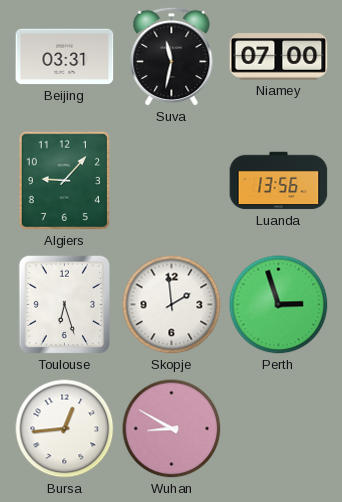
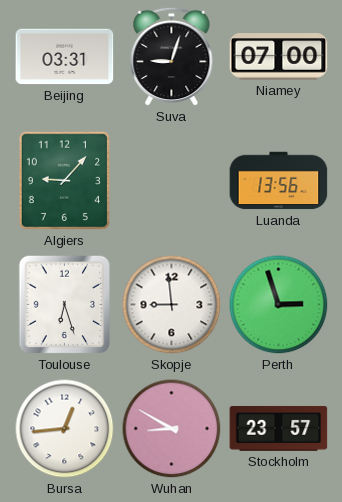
Suva: 11:32 -> 9:03
Skopje: 1:59 -> 8:59
Stockholm: none -> 23:57
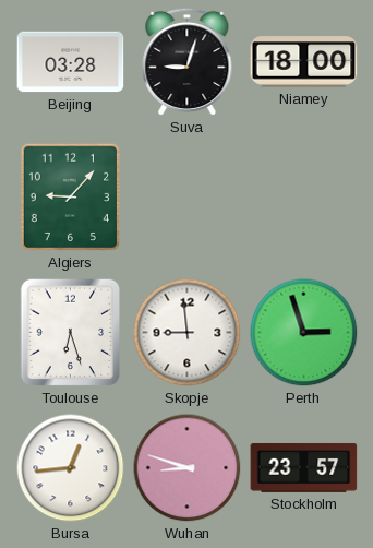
Beijing: 03:31 -> 03:28
Niamey: 07:00 -> 18:00
Luanda: 13:56 -> none
Wuhan: 8:50 -> 8:48
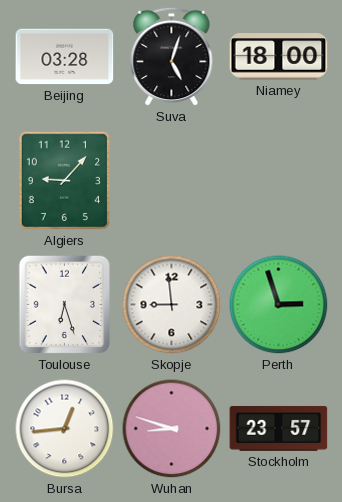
Suva: 9:03 -> 5:03
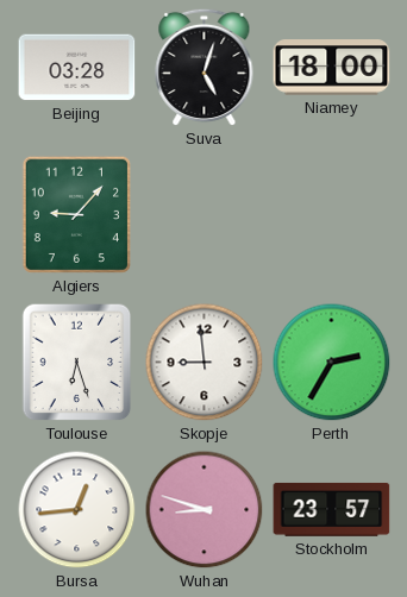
Perth: 2:57 -> 2:35
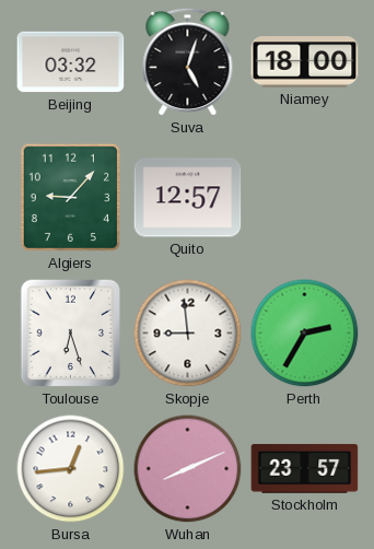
Beijing: 03:28 -> 03:32
Quito: none -> 12:57
Wuhan: 8:48 -> 8:11
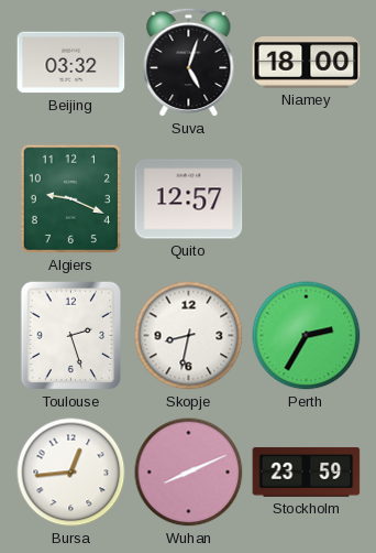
Algiers: 9:07 -> 9:19
Toulouse: 6:27 -> 2:27
Skopje: 8:59 -> 8:32
Stockholm: 23:57 -> 23:59
